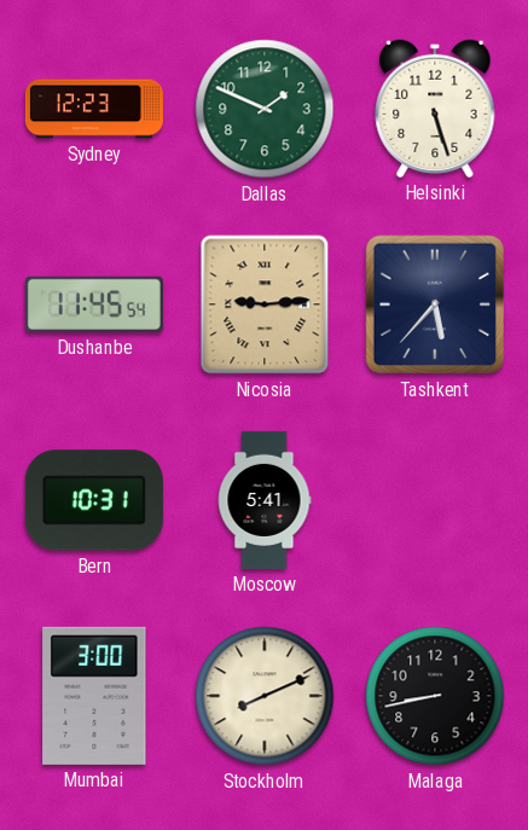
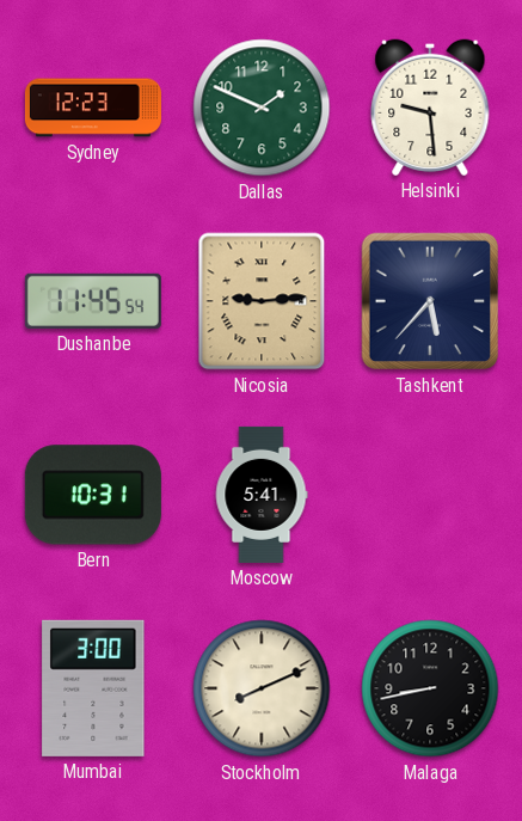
Helsinki: 5:27 -> 9:29
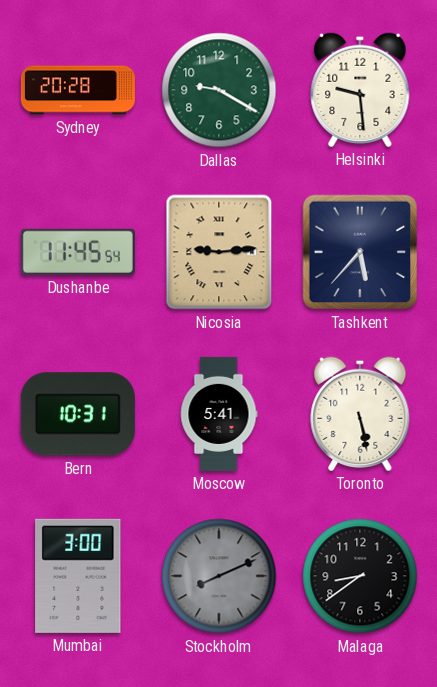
Sydney: 12:23 -> 20:28
Dallas: 1:49 -> 9:20
Toronto: none -> 5:28
Stockholm dial: cream -> grey
Malaga: 8:43 -> 8:39
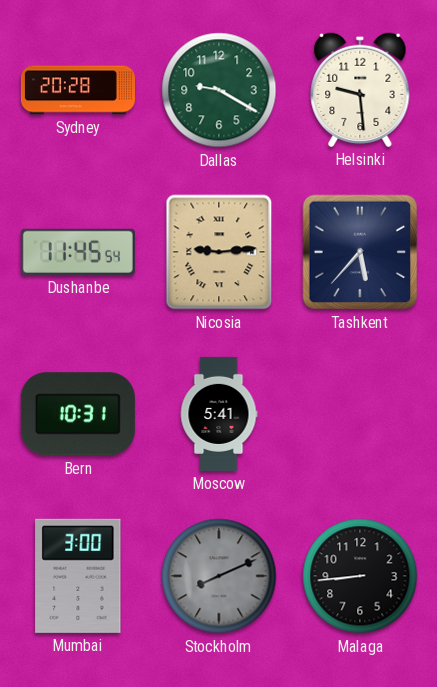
Toronto: 5:28 -> none
Malaga: 8:39 -> 8:44
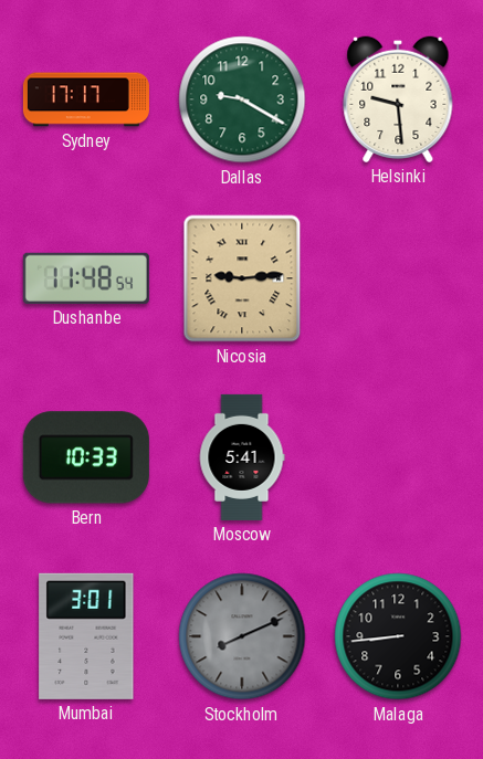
Sydney: 20:28 -> 17:17
Dushanbe: 11:45 -> 11:48
Tashkent: 5:37 -> none
Bern: 10:31 -> 10:33
Mumbai: 3:00 -> 3:01
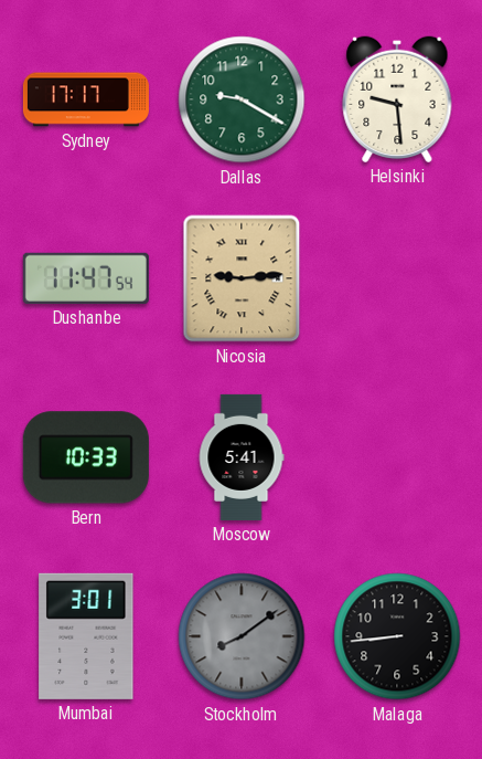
Dushanbe: 11:48 -> 11:47
Stockholm: 8:11 -> 8:09
